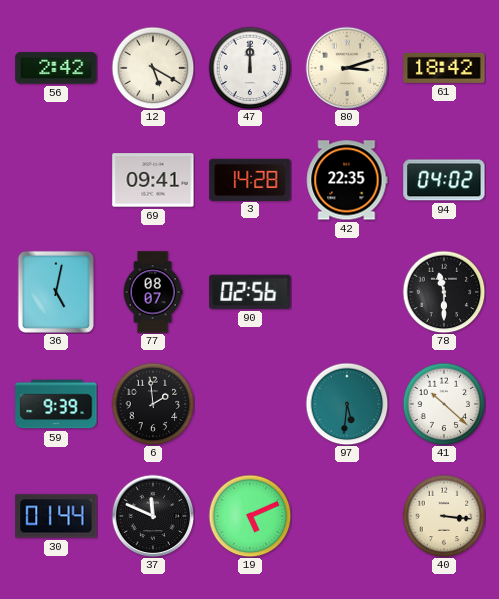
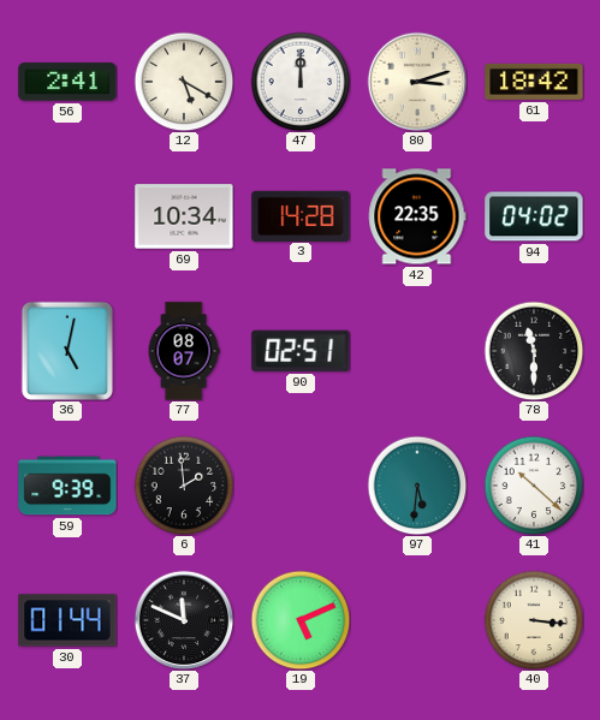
56: 2:42 -> 2:41
69: 09:41 -> 10:34
90: 02:56 -> 02:51
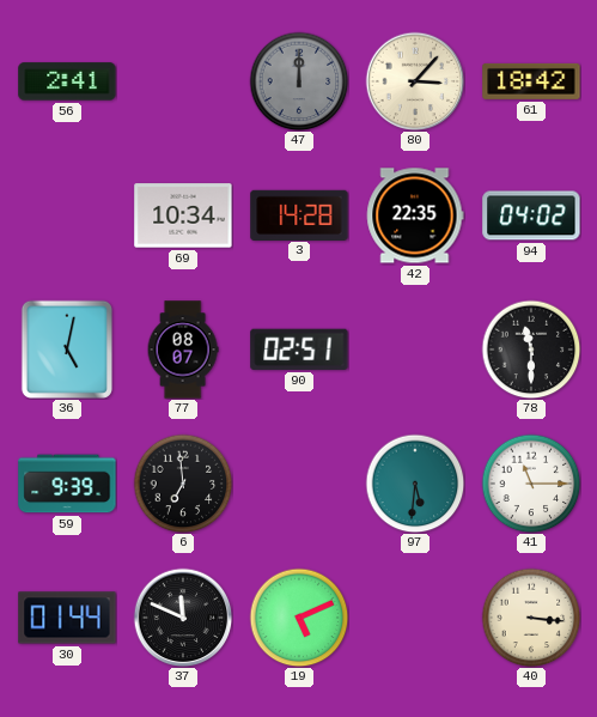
12: 5:20 -> none
47 dial: white -> grey
80: 3:12 -> 3:07
6: 1:59 -> 6:59
41: 10:22 -> 11:15
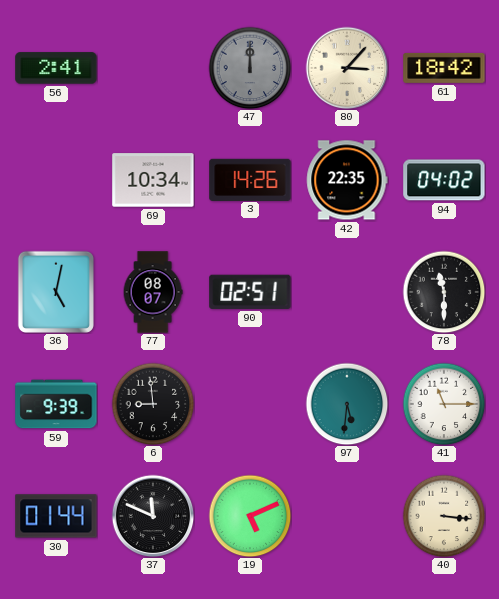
3: 14:28 -> 14:26
6: 6:59 -> 8:59
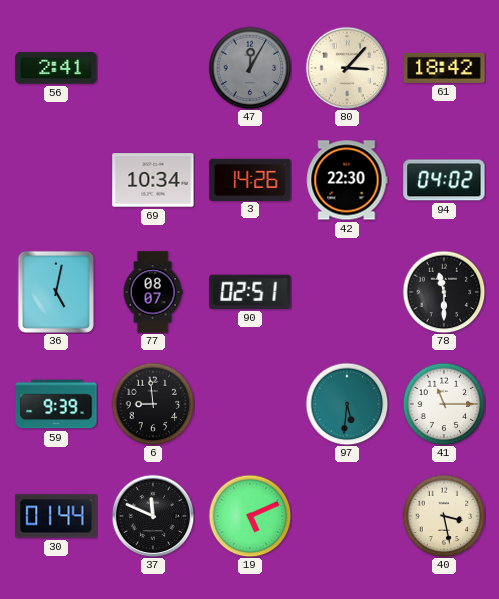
47: 12:00 -> 12:05
42: 22:35 -> 22:30
40: 3:16 -> 3:28
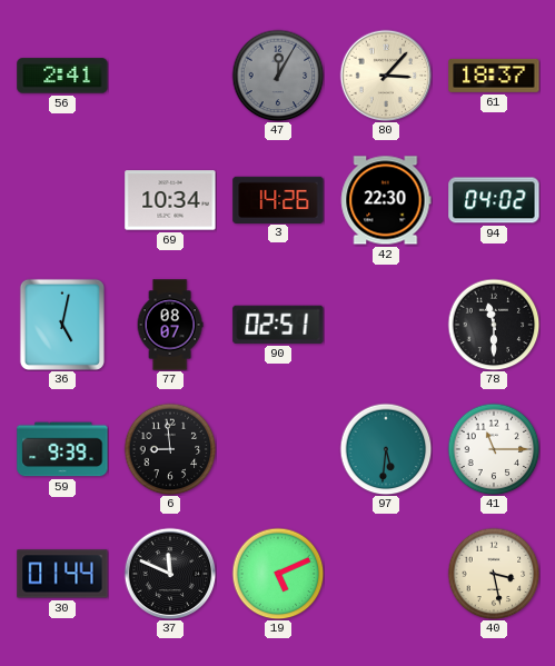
61: 18:42 -> 18:37
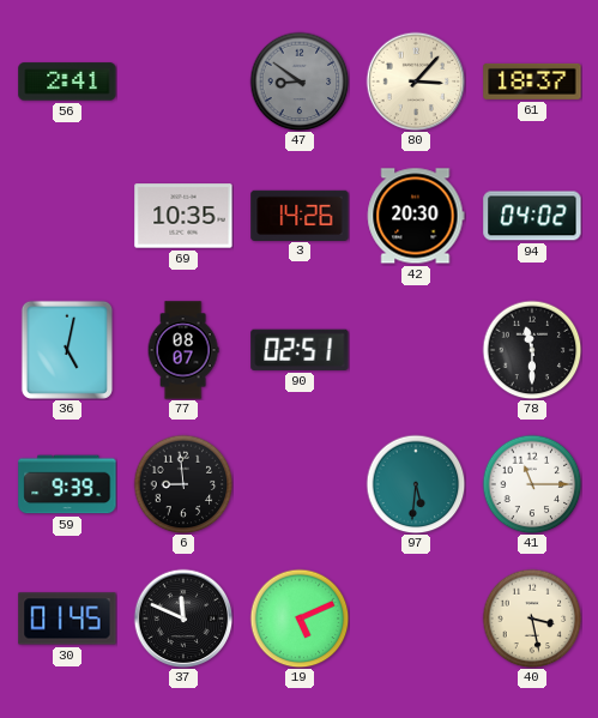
47: 12:05 -> 8:51
69: 10:34 -> 10:35
42: 22:30 -> 20:30
30: 01:44 -> 01:45
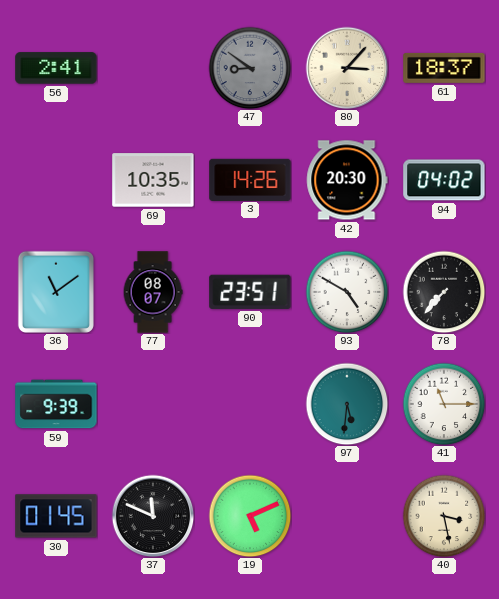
36: 5:02 -> 11:09
90: 02:51 -> 23:51
93: none -> 4:50
78: 11:30 -> 7:37
6: 8:59 -> none
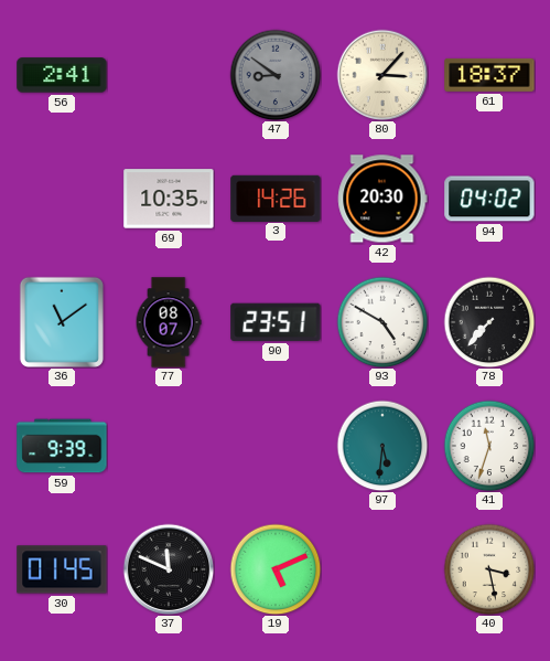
41: 11:15 -> 11:33
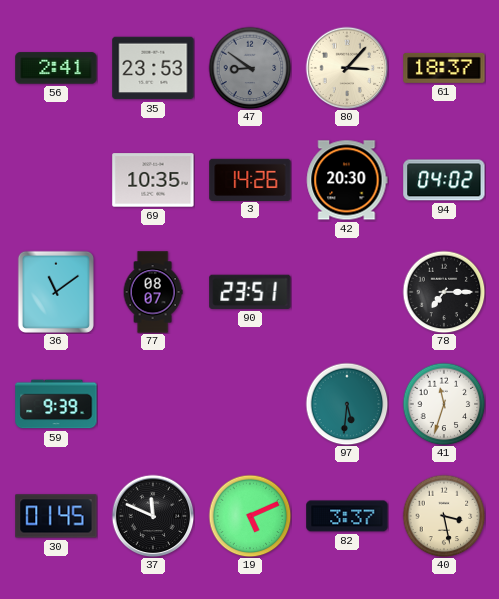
35: none -> 23:53
93: 4:50 -> none
78: 7:37 -> 7:15
82: none -> 3:37
